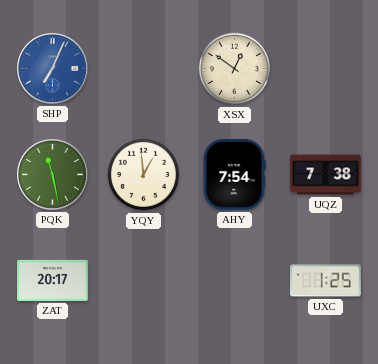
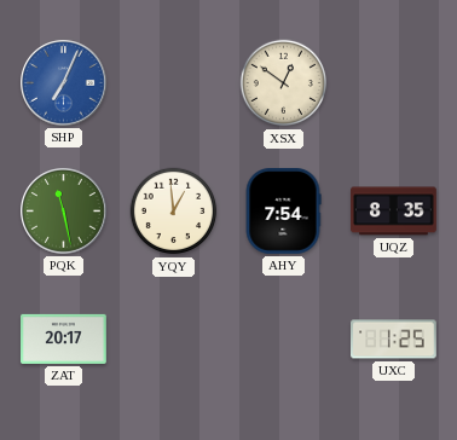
UQZ: 7:38 -> 8:35
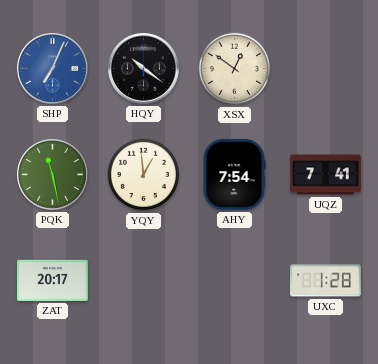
HQY: none -> 10:21
UQZ: 8:35 -> 7:41
UXC: 1:25 -> 1:28
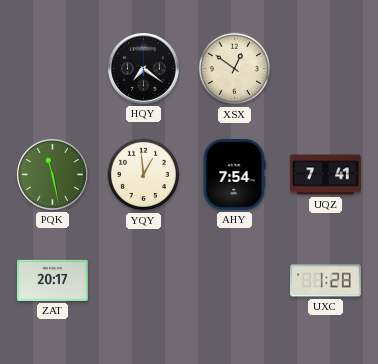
SHP: 7:04 -> none
HQY: 10:21 -> 7:21
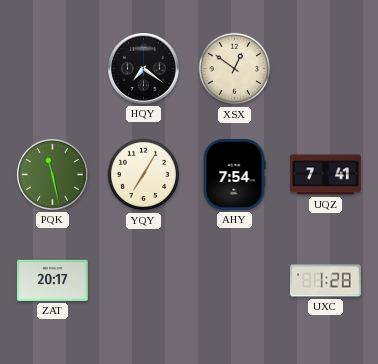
YQY: 12:59 -> 7:05
